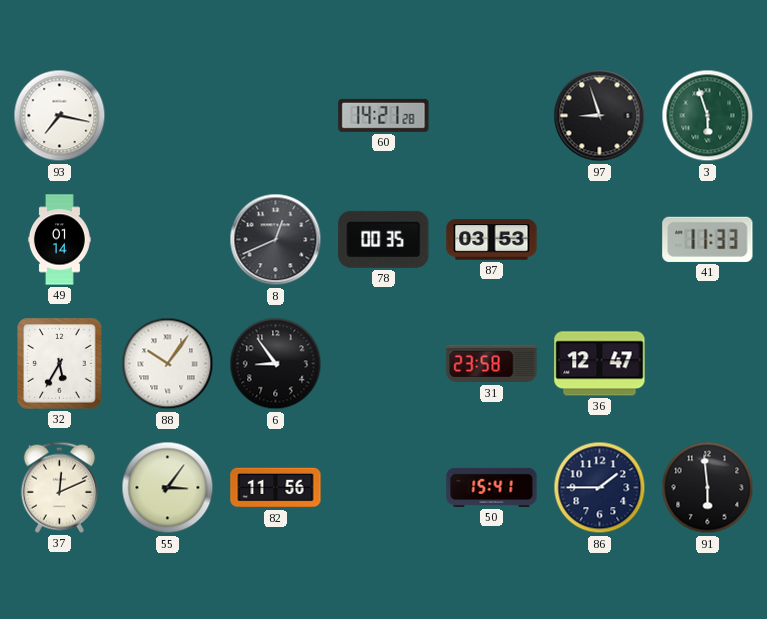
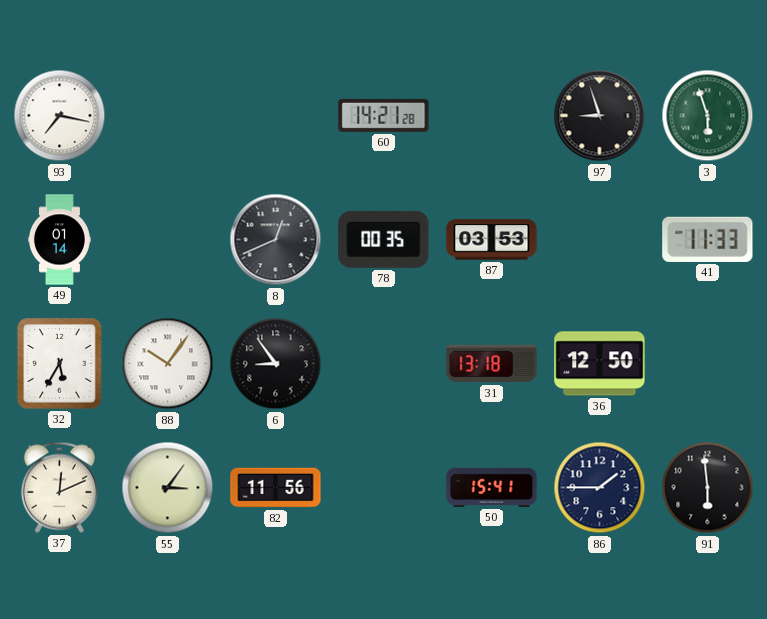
31: 23:58 -> 13:18
36: 12:47 -> 12:50
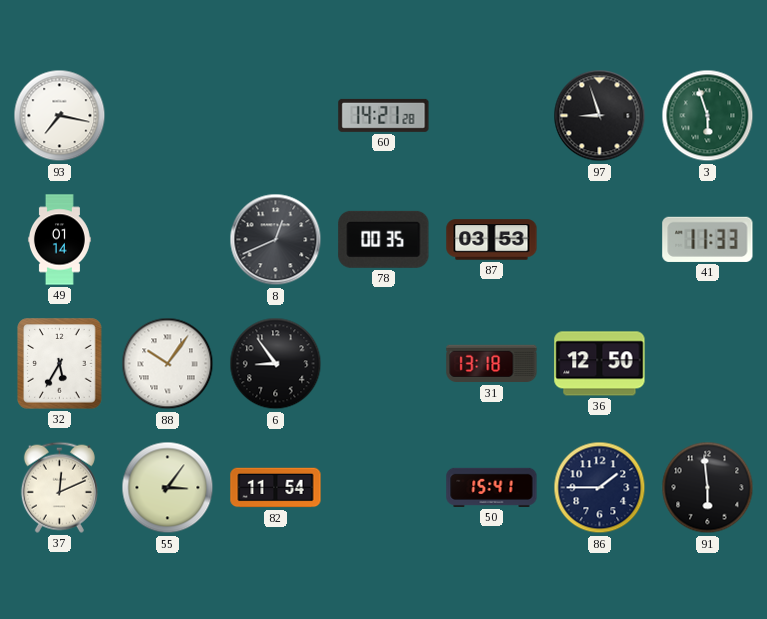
82: 11:56 -> 11:54
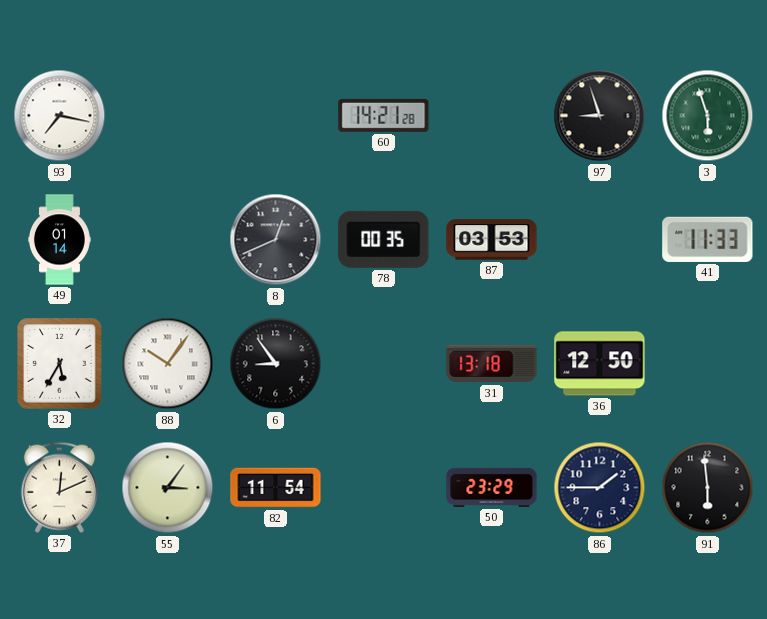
50: 15:41 -> 23:29
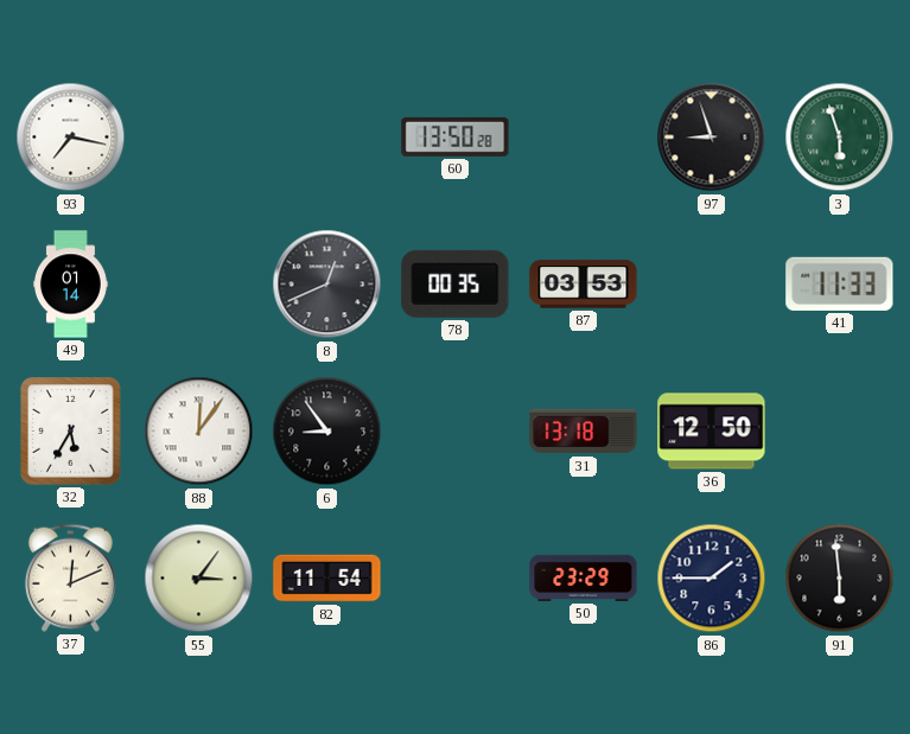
60: 14:21 -> 13:50
88: 10:06 -> 12:06
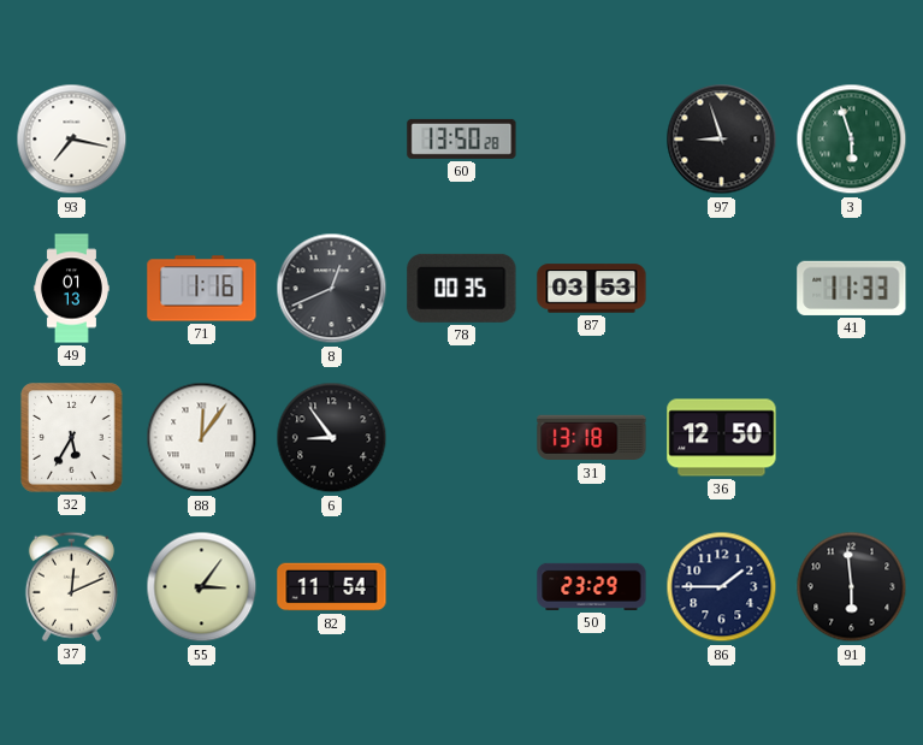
49: 01:14 -> 01:13
71: none -> 1:16
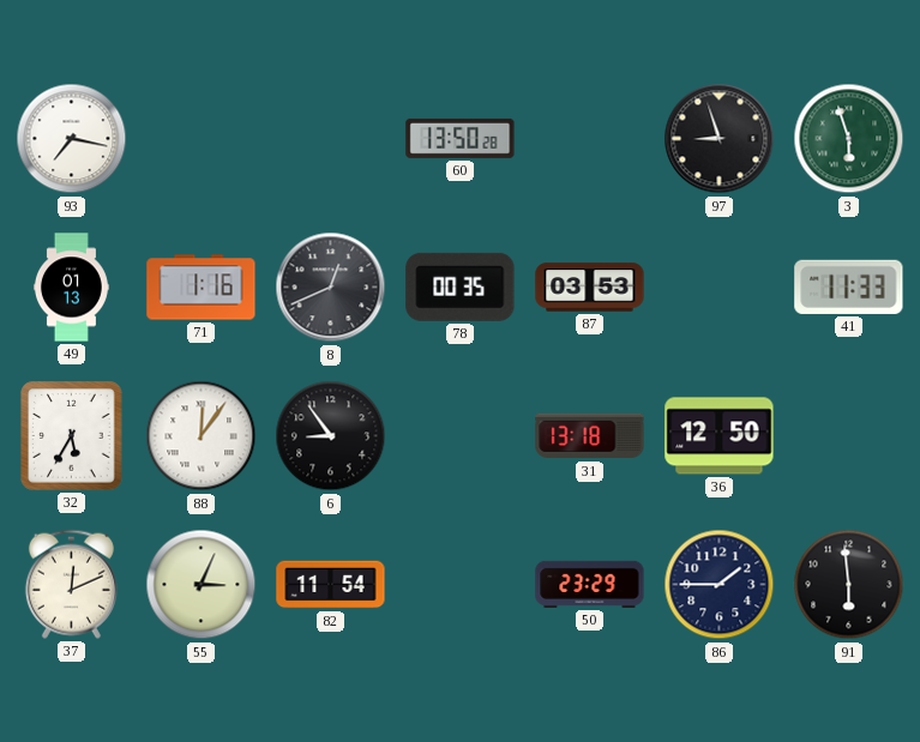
55: 3:06 -> 3:04
